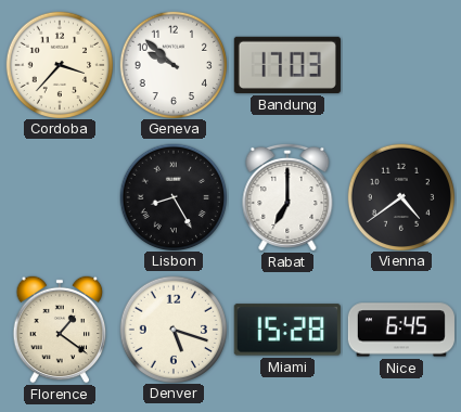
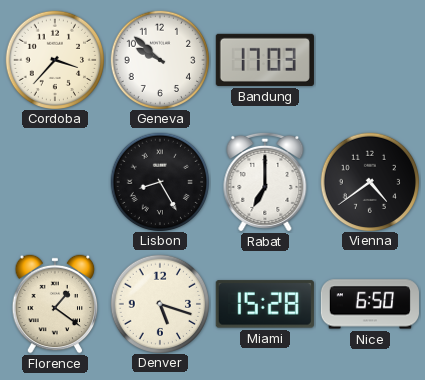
Nice: 6:45 -> 6:50
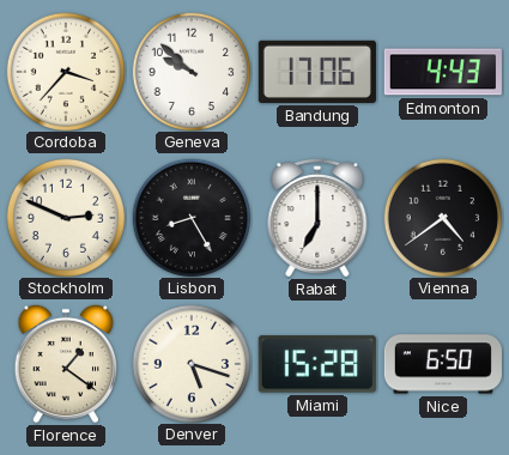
Bandung: 17:03 -> 17:06
Edmonton: none -> 4:43
Stockholm: none -> 2:49
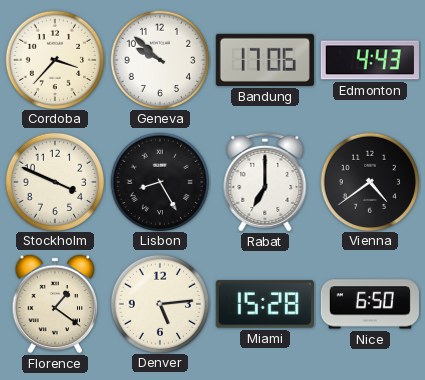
Stockholm: 2:49 -> 3:49
Denver: 5:18 -> 5:14
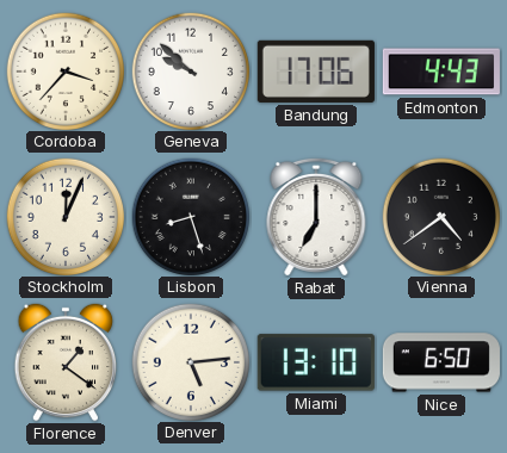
Stockholm: 3:49 -> 12:04
Lisbon: 8:25 -> 8:27
Miami: 15:28 -> 13:10
